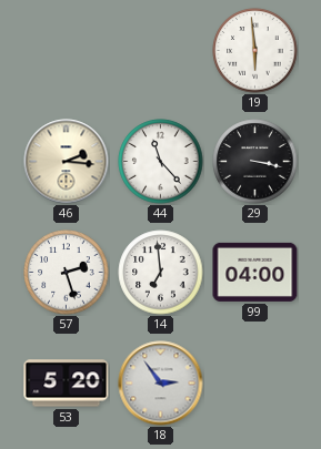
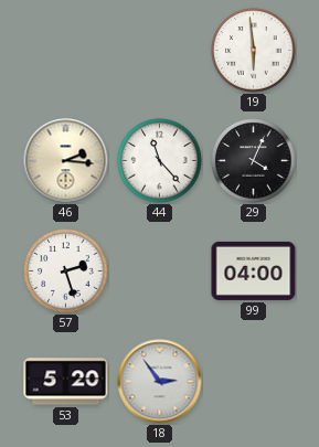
29: 3:17 -> 4:04
14: 6:59 -> none
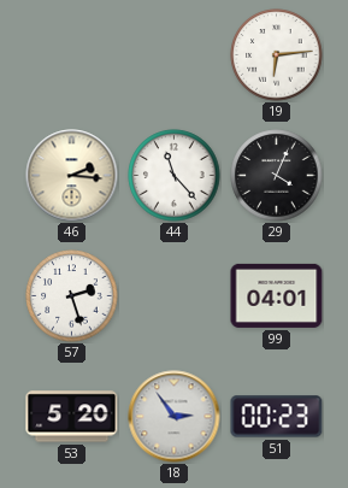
19: 5:59 -> 6:14
99: 04:00 -> 04:01
51: none -> 00:23
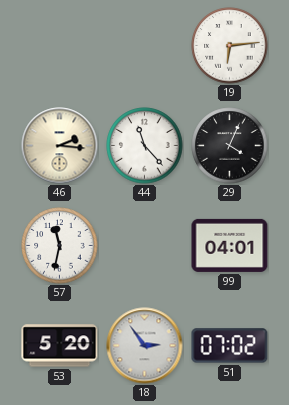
57: 2:27 -> 11:32
51: 00:23 -> 07:02
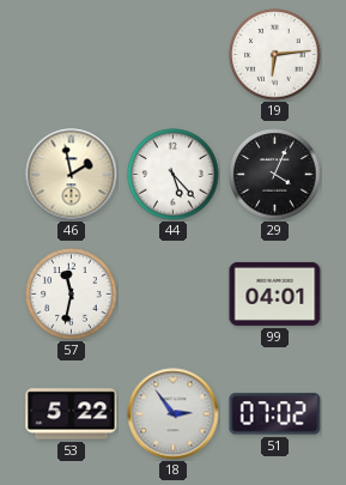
46: 2:16 -> 1:58
44: 11:23 -> 5:23
53: 5:20 -> 5:22
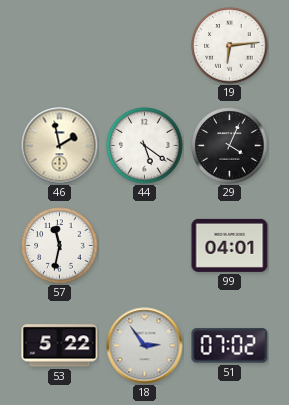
44: 5:23 -> 5:21
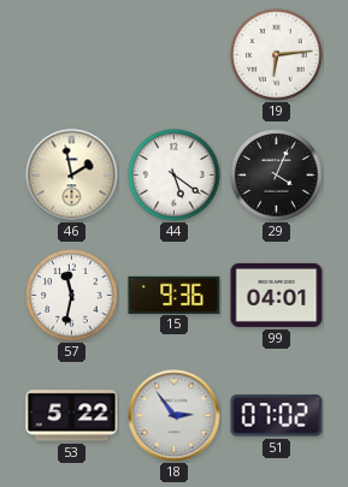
15: none -> 9:36
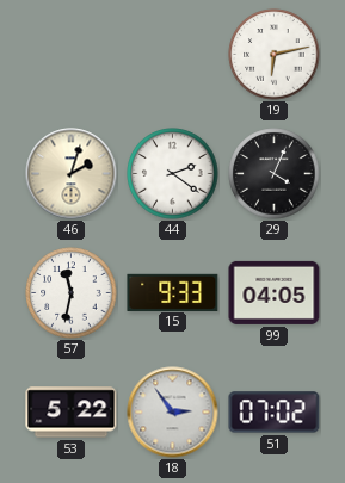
19: 6:14 -> 6:13
46: 1:58 -> 2:03
44: 5:21 -> 2:21
15: 9:36 -> 9:33
99: 04:01 -> 04:05
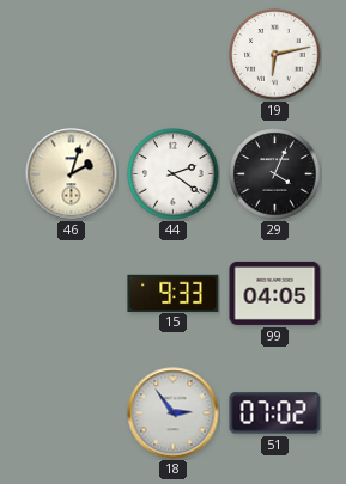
57: 11:32 -> none
53: 5:22 -> none
